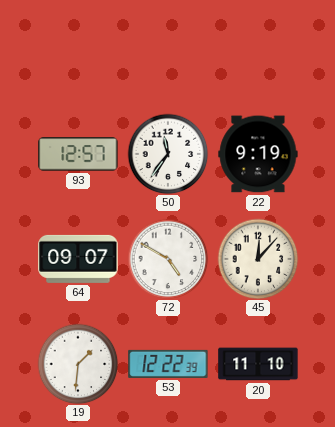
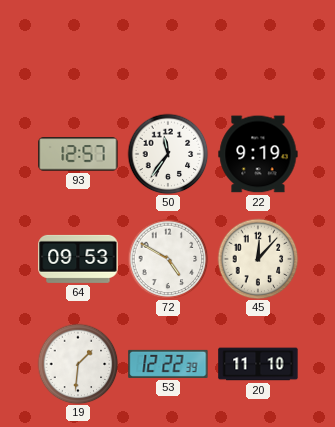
64: 09:07 -> 09:53
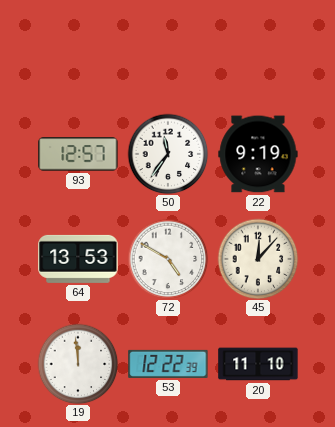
64: 09:53 -> 13:53
19: 1:31 -> 11:59
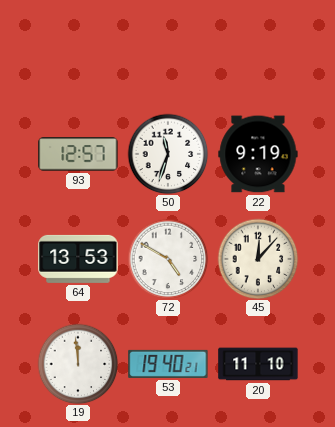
50: 11:36 -> 11:33
53: 12:22 -> 19:40
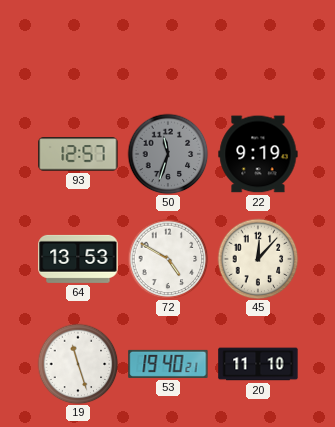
50 dial: white -> grey
19: 11:59 -> 11:27
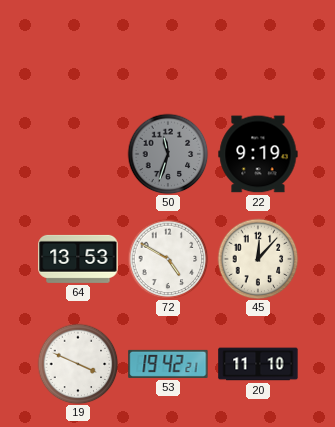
93: 12:57 -> none
19: 11:27 -> 3:49
53: 19:40 -> 19:42
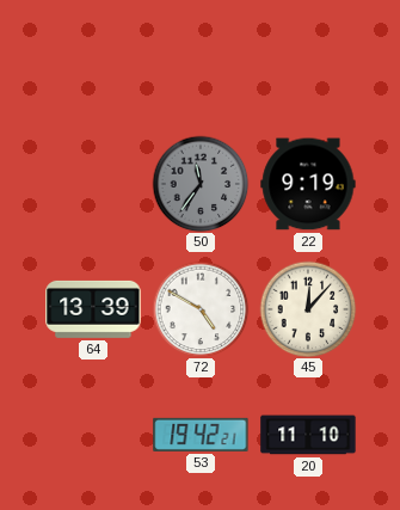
50: 11:33 -> 11:36
64: 13:53 -> 13:39
19: 3:49 -> none
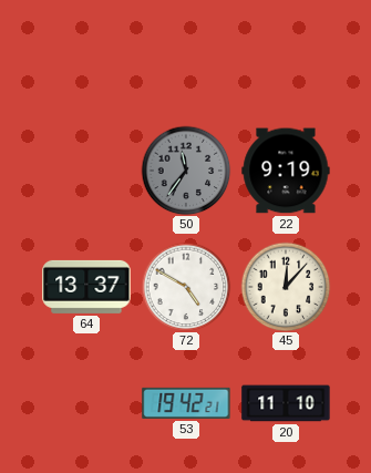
64: 13:39 -> 13:37
